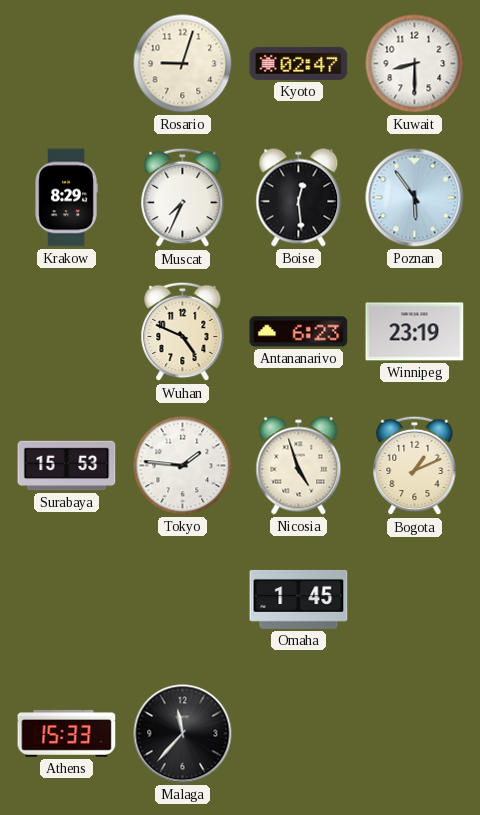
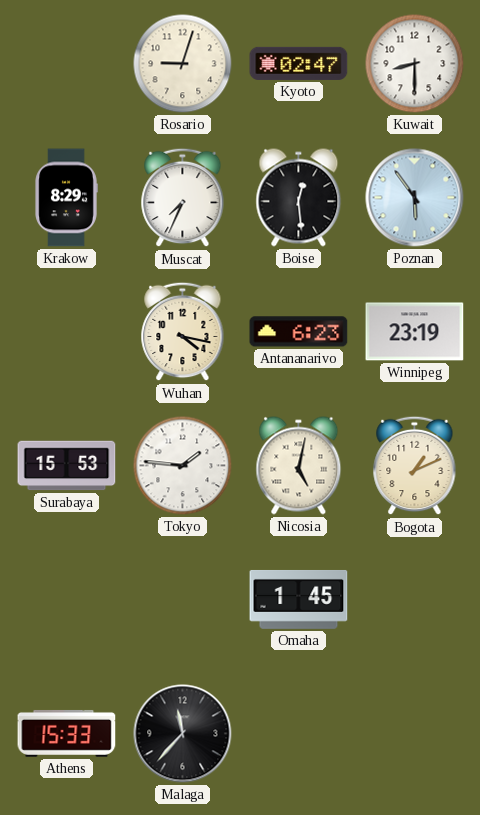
Wuhan: 4:49 -> 4:17
Nicosia: 4:57 -> 5:02
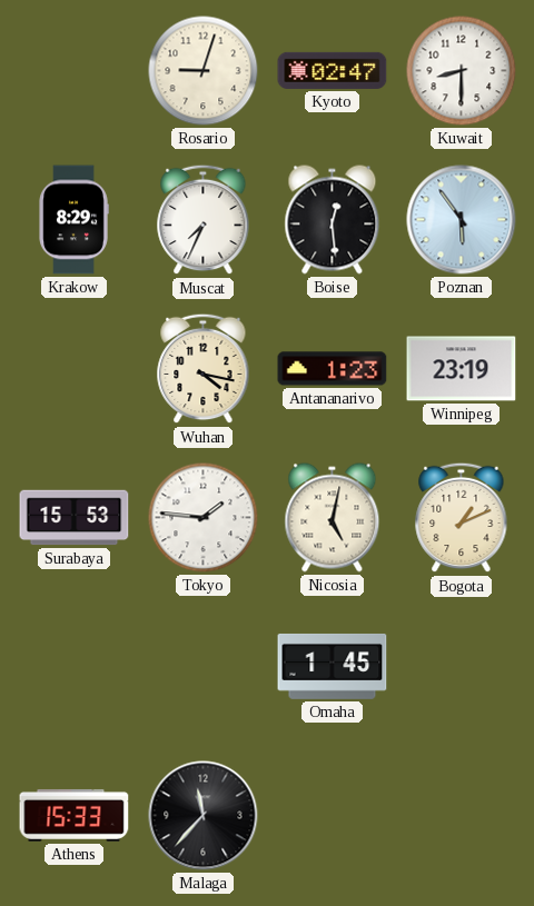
Antananarivo: 6:23 -> 1:23
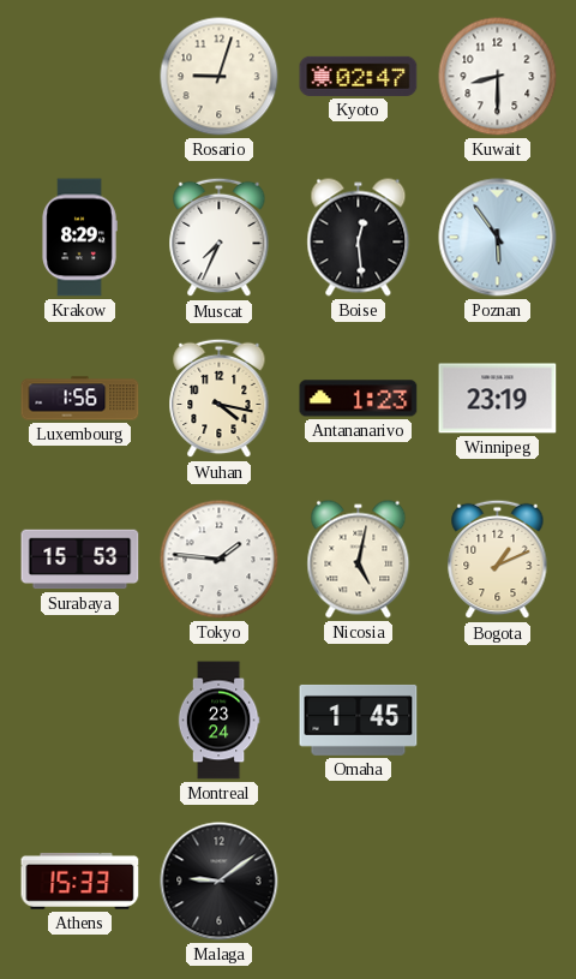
Luxembourg: none -> 1:56
Montreal: none -> 23:24
Malaga: 11:37 -> 9:09
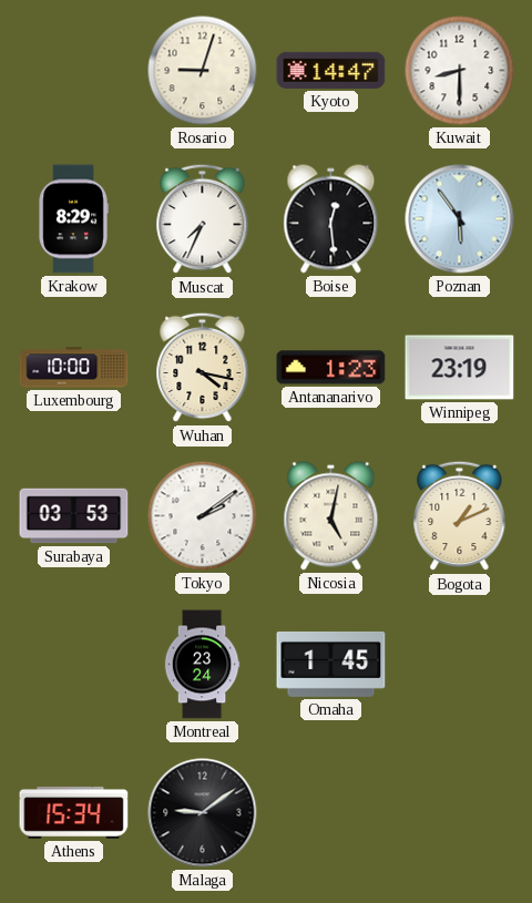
Kyoto: 02:47 -> 14:47
Luxembourg: 1:56 -> 10:00
Surabaya: 15:53 -> 03:53
Tokyo: 1:46 -> 2:09
Athens: 15:33 -> 15:34
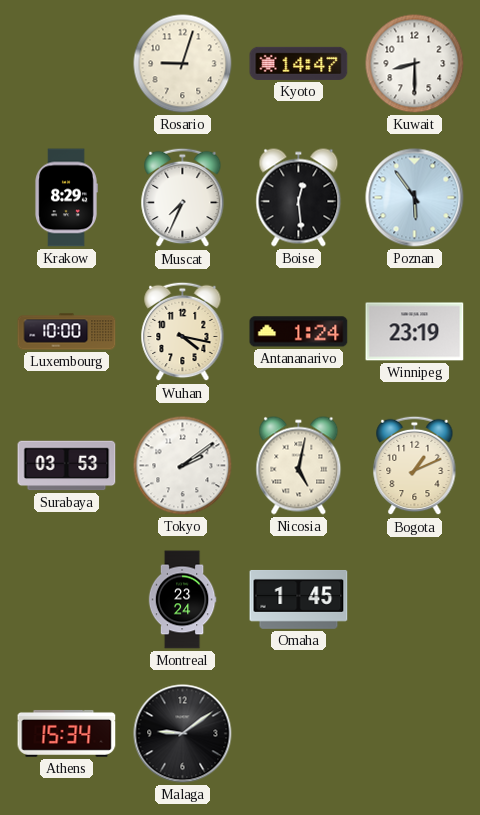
Antananarivo: 1:23 -> 1:24
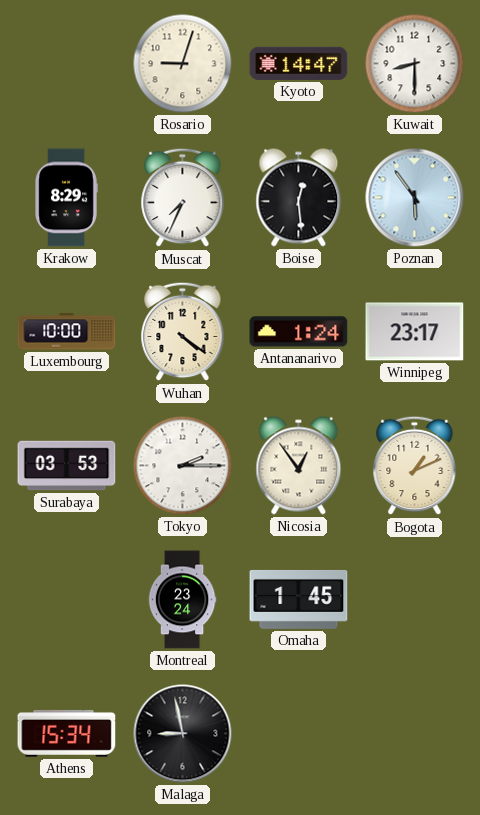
Wuhan: 4:17 -> 4:21
Winnipeg: 23:19 -> 23:17
Tokyo: 2:09 -> 2:15
Nicosia: 5:02 -> 12:54
Malaga: 9:09 -> 8:58
